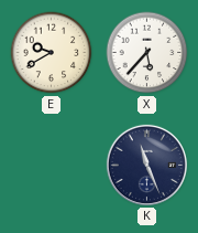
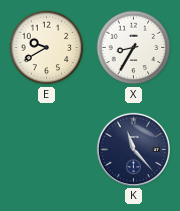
X: 5:37 -> 8:35
K: 11:26 -> 11:23
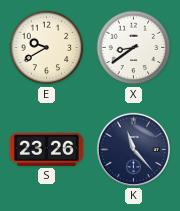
X: 8:35 -> 8:39
S: none -> 23:26
